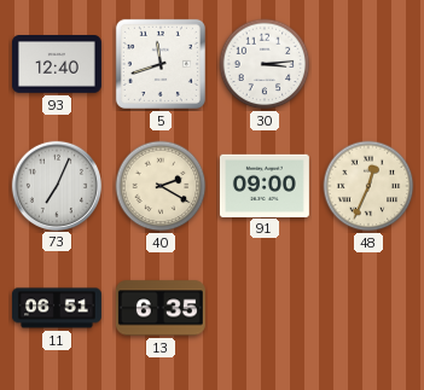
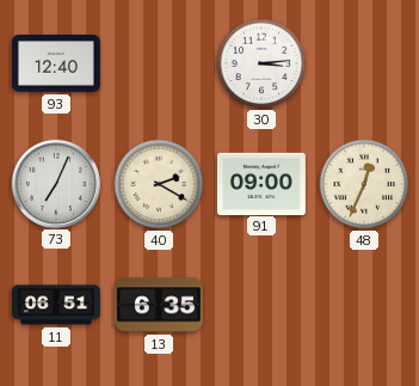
5: 11:42 -> none
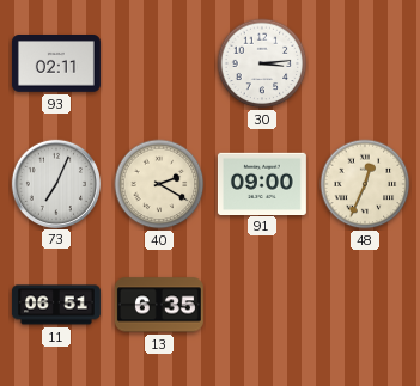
93: 12:40 -> 02:11
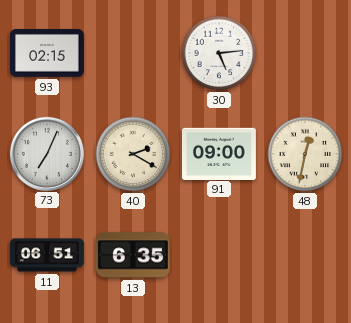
93: 02:11 -> 02:15
30: 3:14 -> 5:14
48: 12:34 -> 12:32
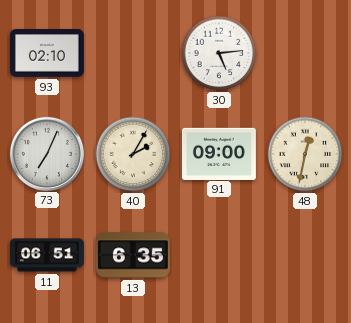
93: 02:15 -> 02:10
40: 2:20 -> 2:05
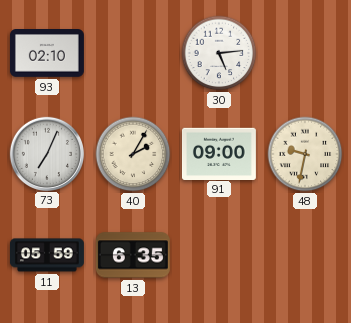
48: 12:32 -> 9:32
11: 06:51 -> 05:59
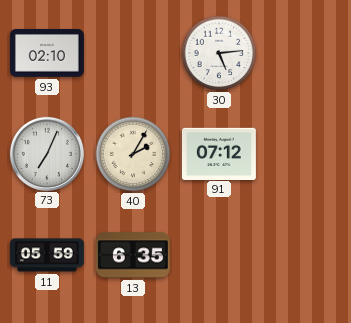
91: 09:00 -> 07:12
48: 9:32 -> none
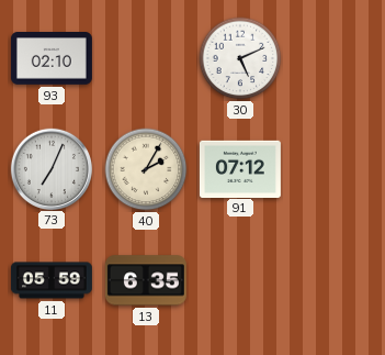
30: 5:14 -> 5:11
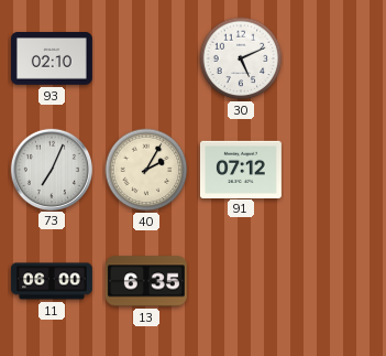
11: 05:59 -> 06:00
